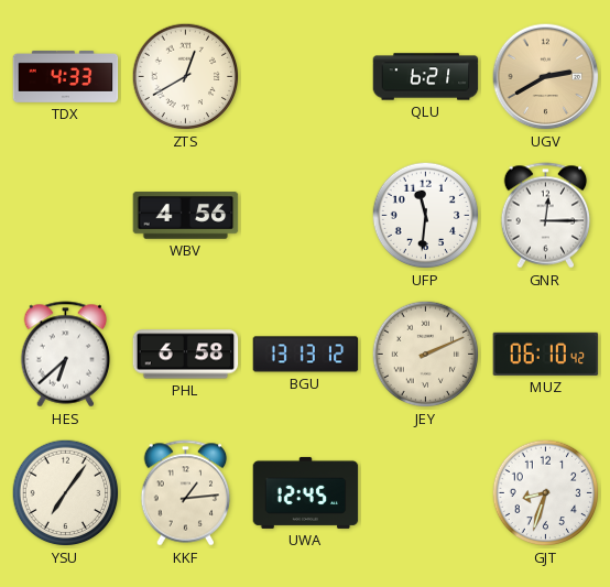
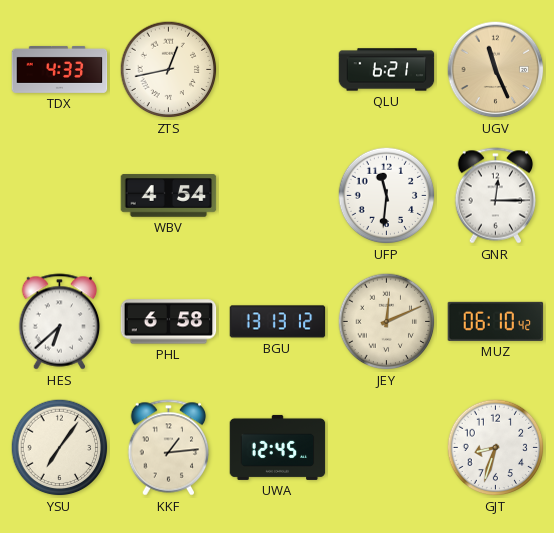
ZTS: 12:40 -> 12:43
UGV: 2:40 -> 11:26
WBV: 4:56 -> 4:54
JEY: 2:11 -> 12:11
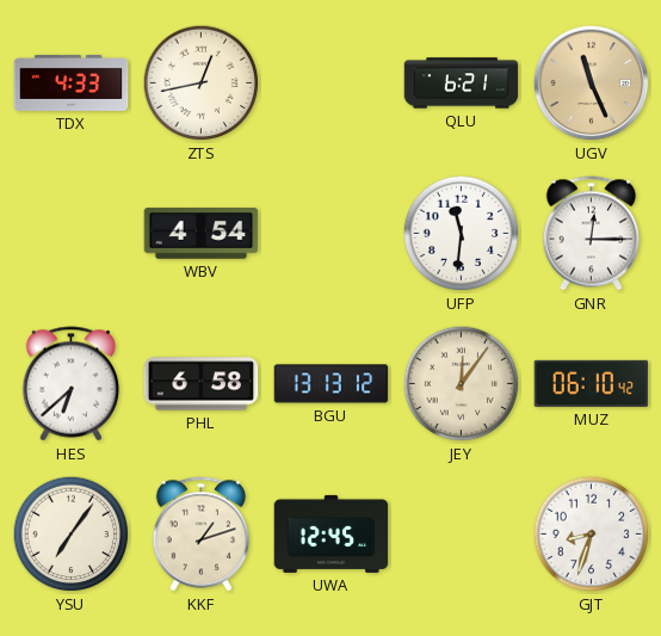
JEY: 12:11 -> 12:06
KKF: 1:14 -> 1:12
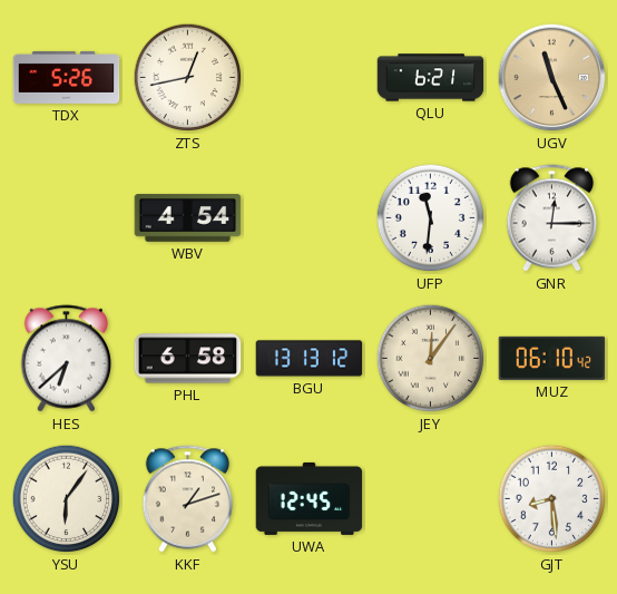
TDX: 4:33 -> 5:26
YSU: 7:06 -> 6:06
GJT: 8:33 -> 8:29
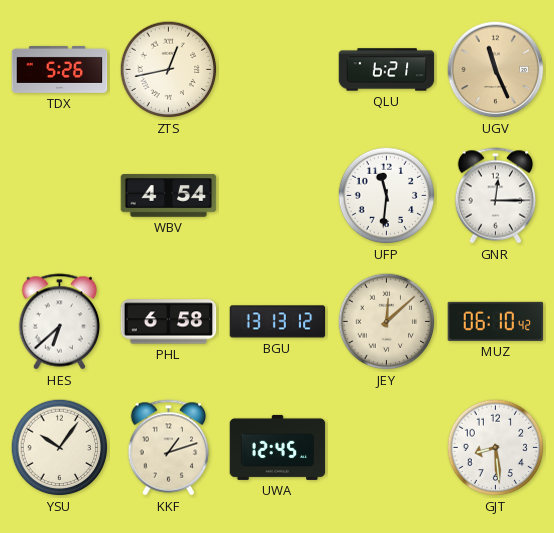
JEY: 12:06 -> 12:08
YSU: 6:06 -> 10:06
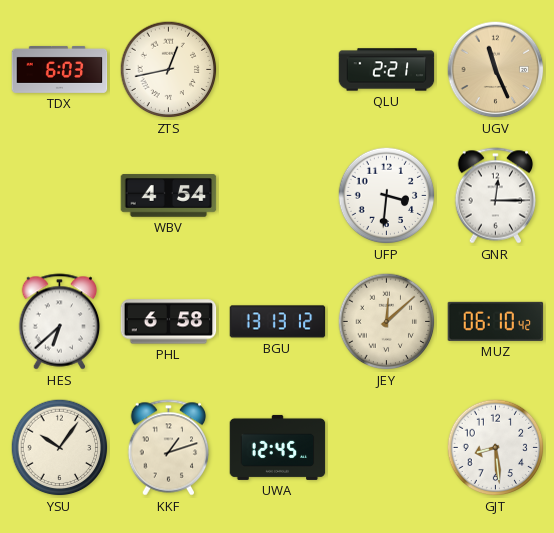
TDX: 5:26 -> 6:03
QLU: 6:21 -> 2:21
UFP: 11:31 -> 3:31
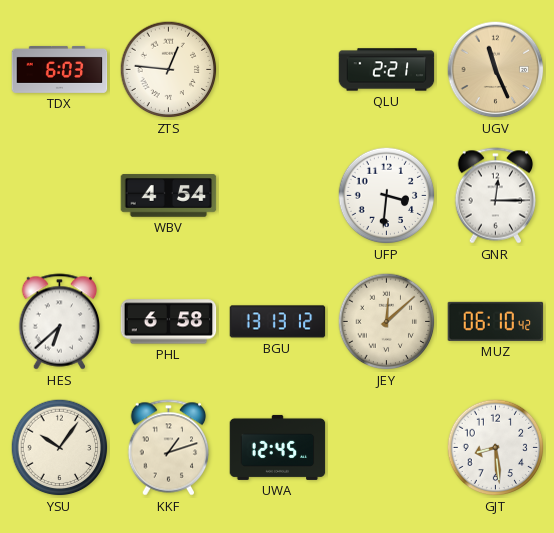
ZTS: 12:43 -> 12:46
